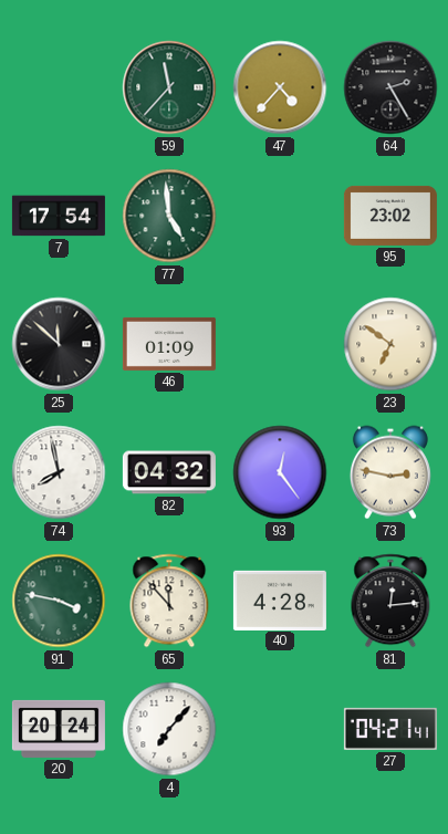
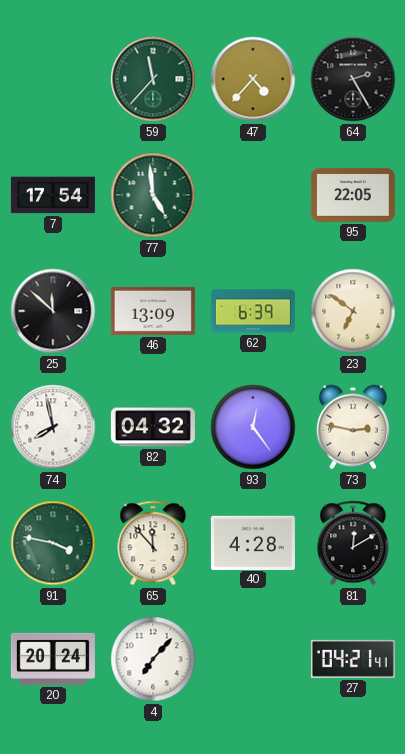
95: 23:02 -> 22:05
46: 01:09 -> 13:09
62: none -> 6:39
81: 12:14 -> 12:10
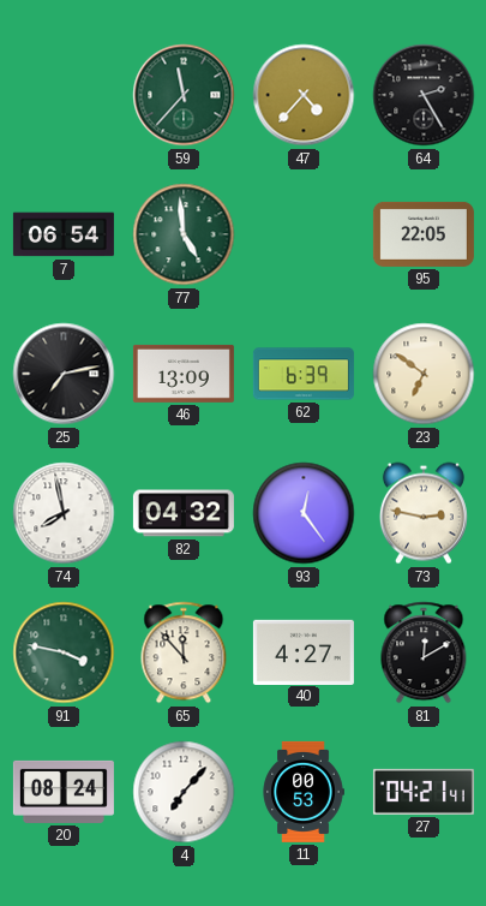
7: 17:54 -> 06:54
25: 11:52 -> 7:13
40: 4:28 -> 4:27
20: 20:24 -> 08:24
11: none -> 00:53
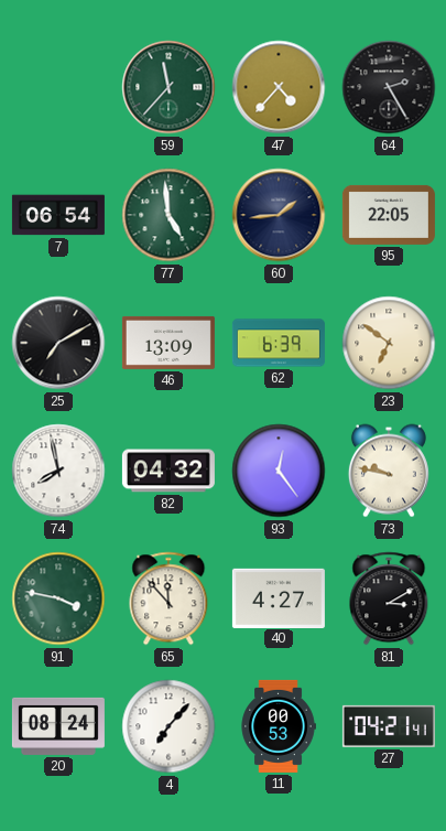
60: none -> 1:44
25: 7:13 -> 7:10
73: 2:47 -> 9:47
81: 12:10 -> 3:10
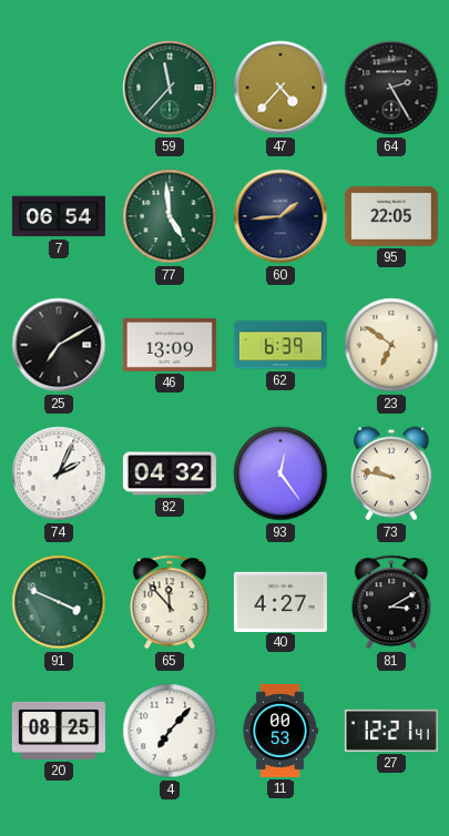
74: 7:58 -> 2:04
91: 3:47 -> 3:49
20: 08:24 -> 08:25
27: 04:21 -> 12:21
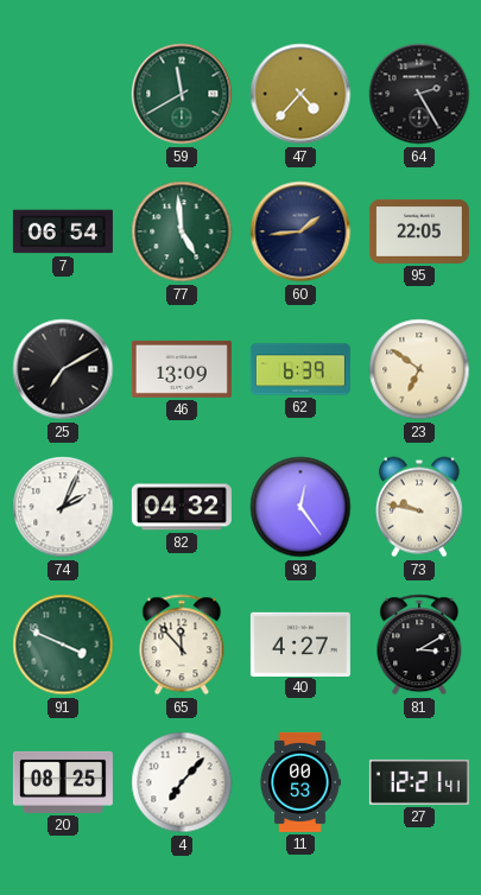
59: 11:37 -> 11:40
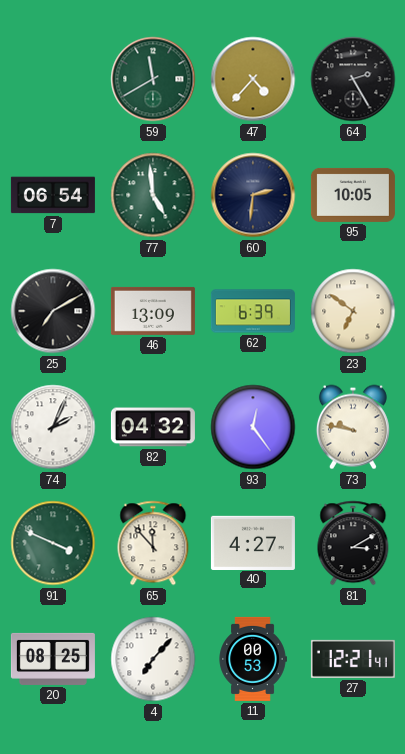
60: 1:44 -> 2:31
95: 22:05 -> 10:05
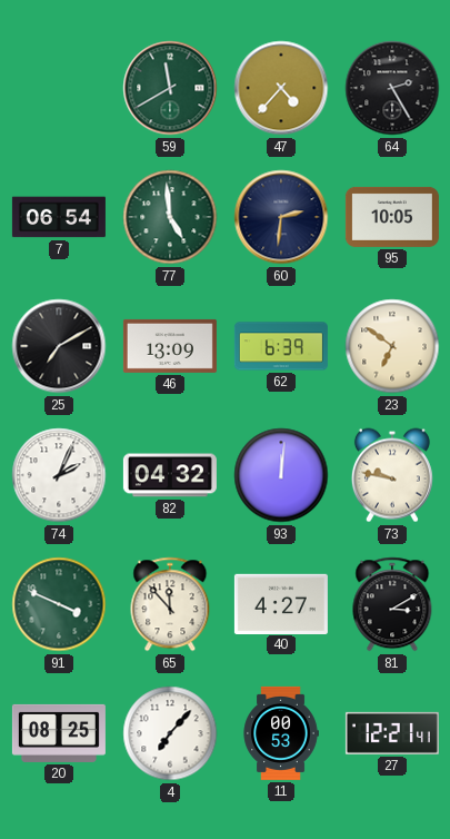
93: 12:24 -> 12:01
